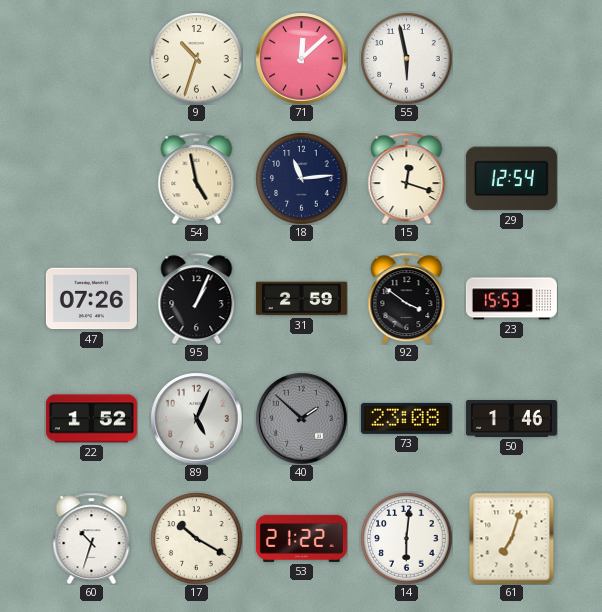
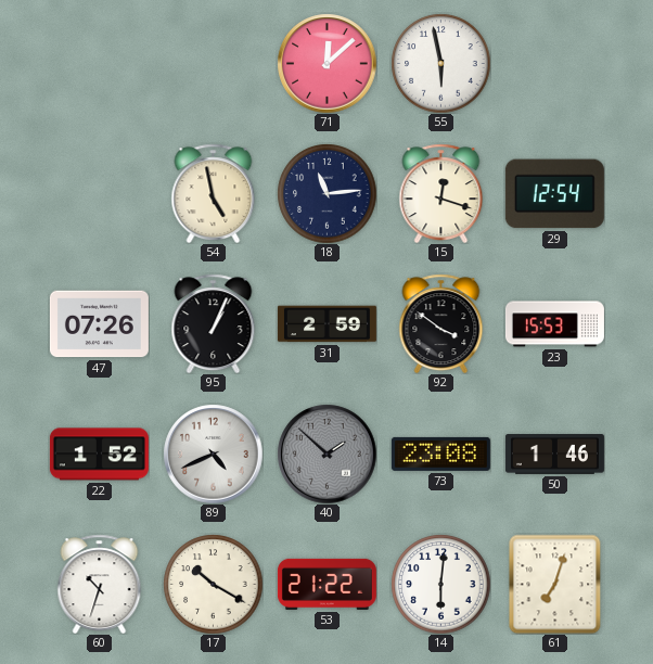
9: 10:33 -> none
89: 5:04 -> 4:41
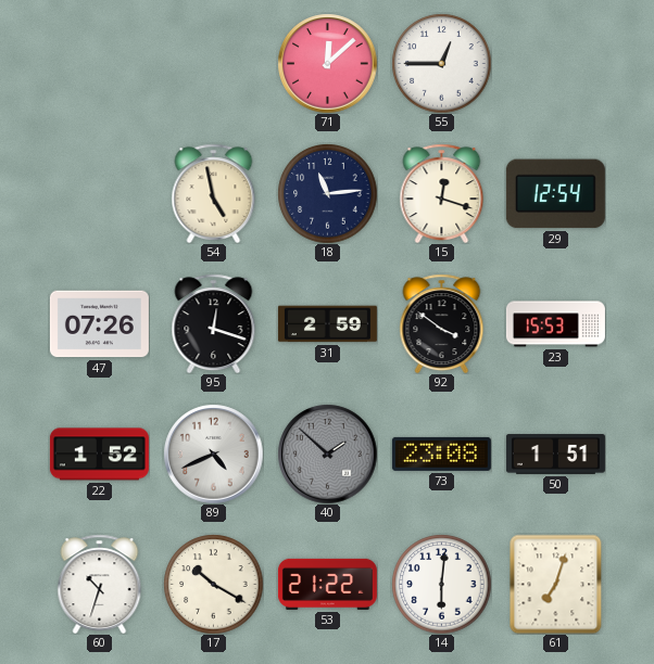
55: 5:58 -> 12:45
95: 1:04 -> 12:18
50: 1:46 -> 1:51
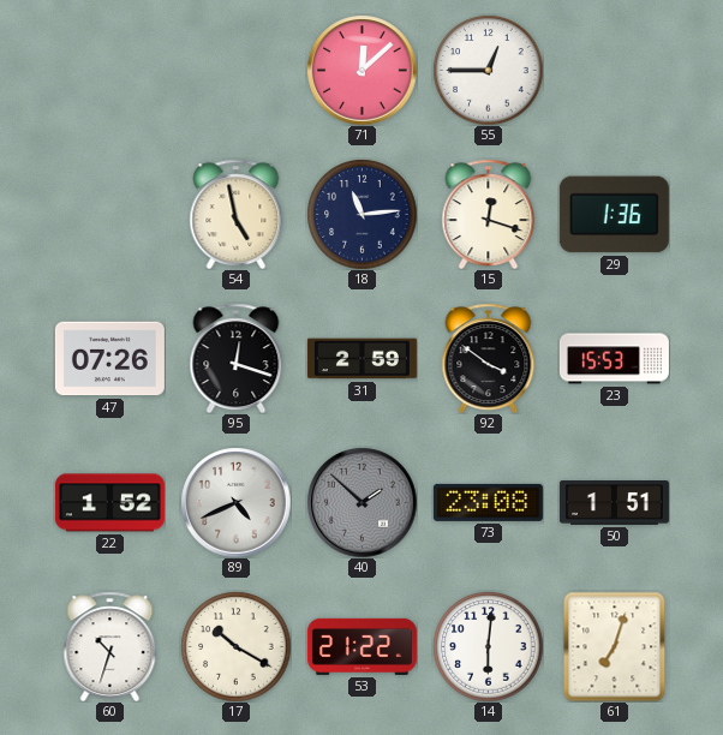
29: 12:54 -> 1:36
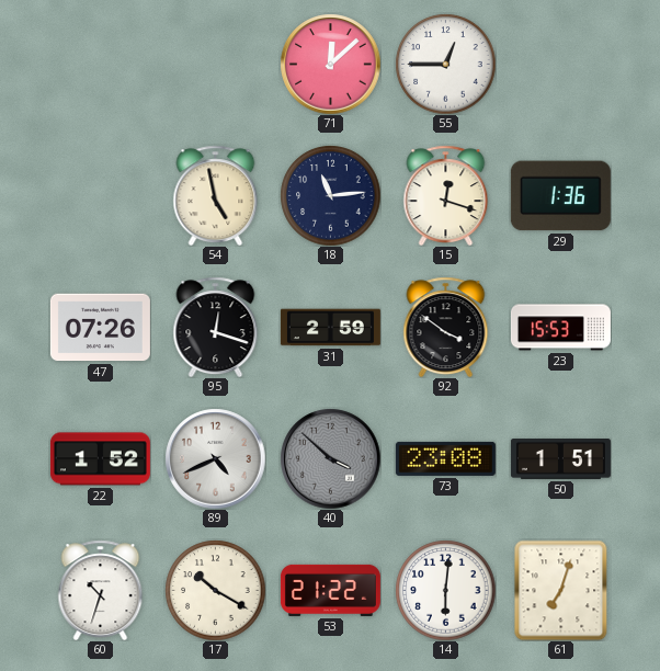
40: 1:52 -> 3:52
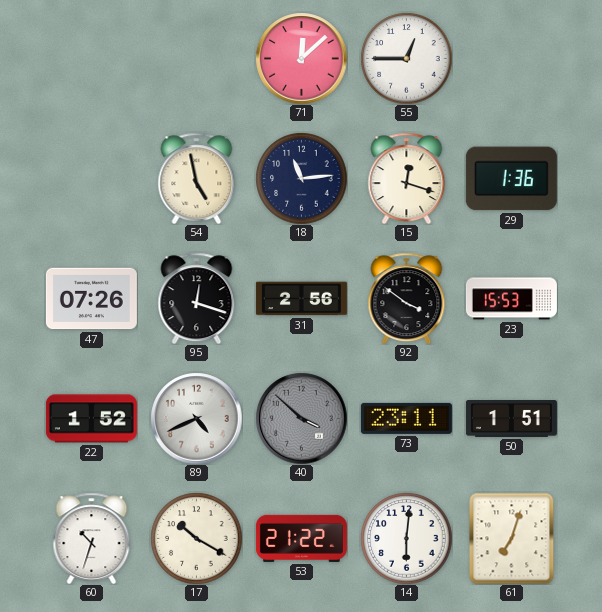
31: 2:59 -> 2:56
73: 23:08 -> 23:11
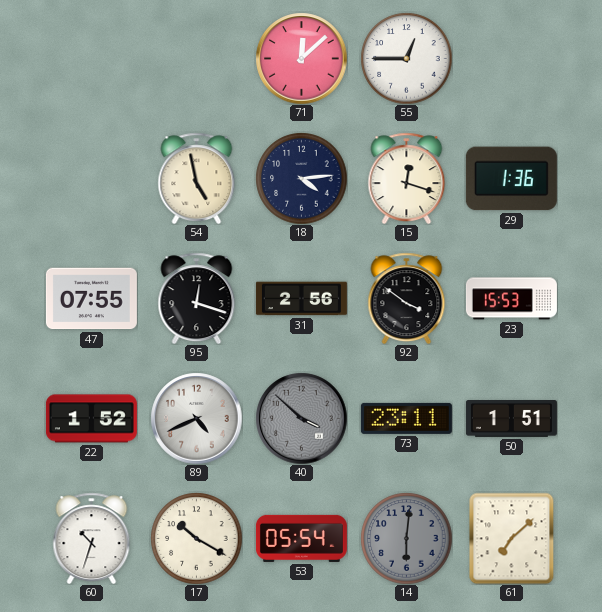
18: 11:14 -> 4:14
47: 07:26 -> 07:55
53: 21:22 -> 05:54
14 dial: white -> grey
61: 7:03 -> 7:08
